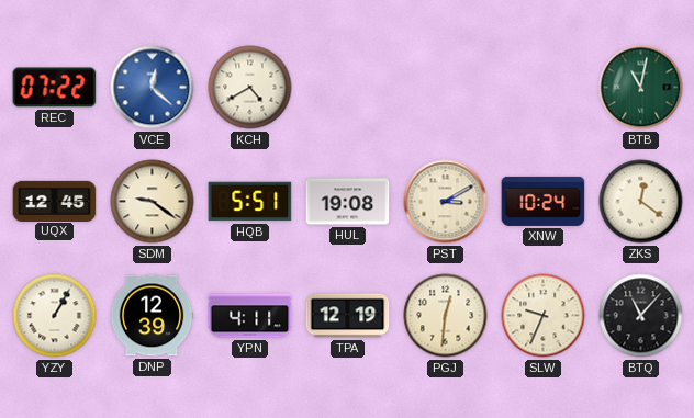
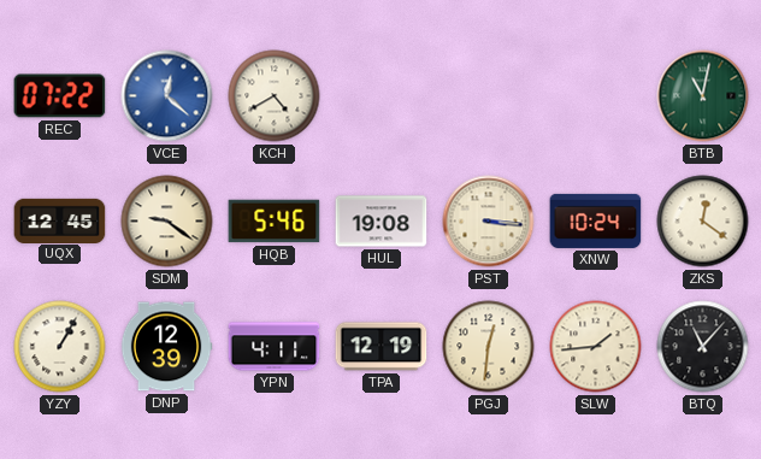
HQB: 5:51 -> 5:46
PST: 3:10 -> 3:16
SLW: 9:34 -> 1:44
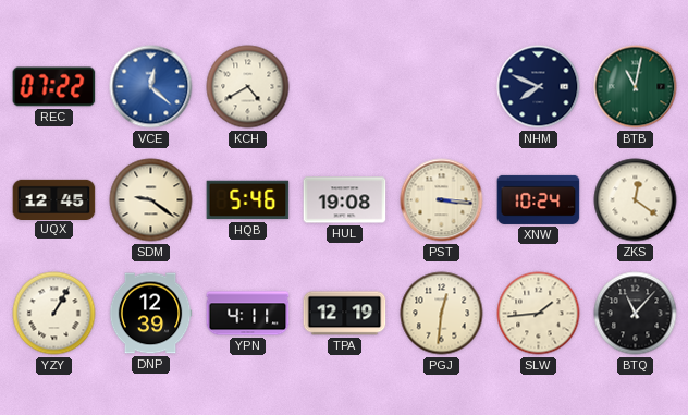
NHM: none -> 7:49
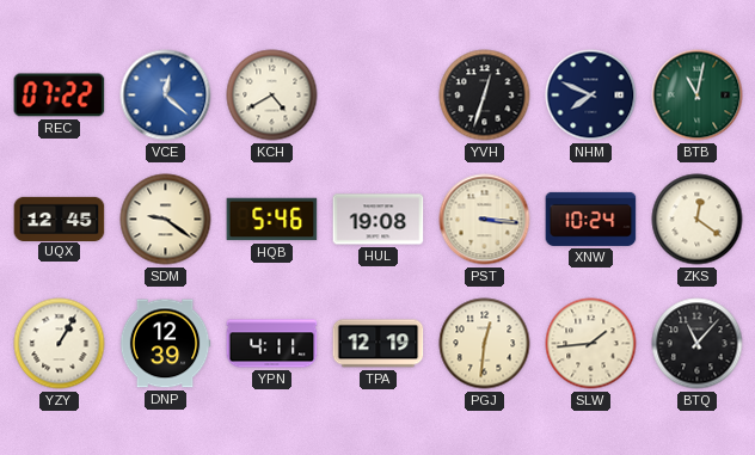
YVH: none -> 12:33
